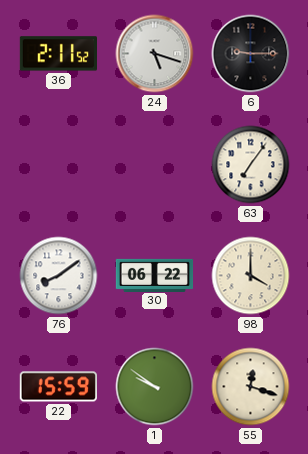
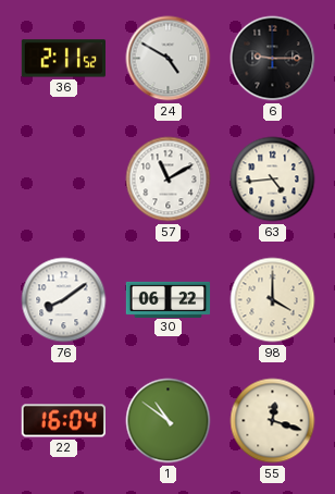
24: 5:18 -> 4:50
57: none -> 11:10
63: 7:06 -> 4:44
22: 15:59 -> 16:04
1: 9:51 -> 10:51
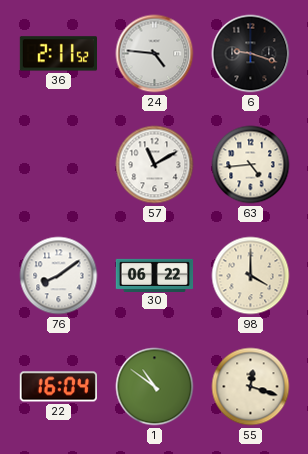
24: 4:50 -> 4:46
6: 9:15 -> 9:18
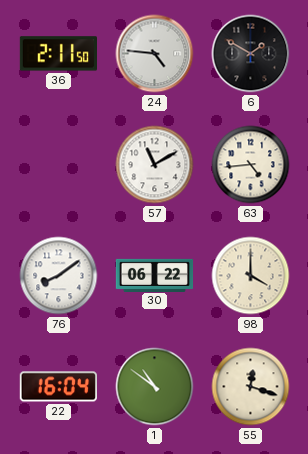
36: 2:11:52 -> 2:11:50
6: 9:18 -> 1:50
